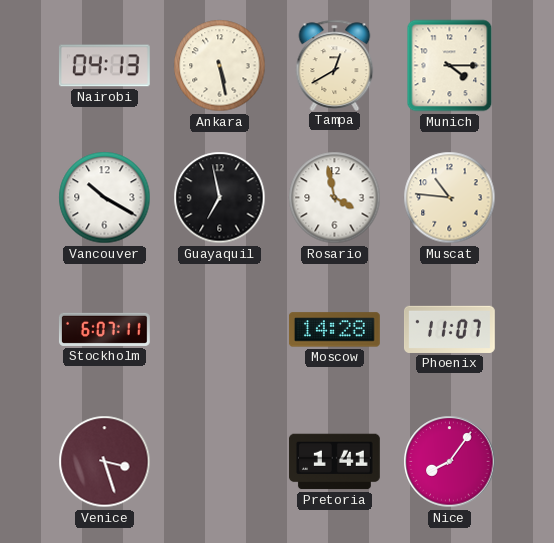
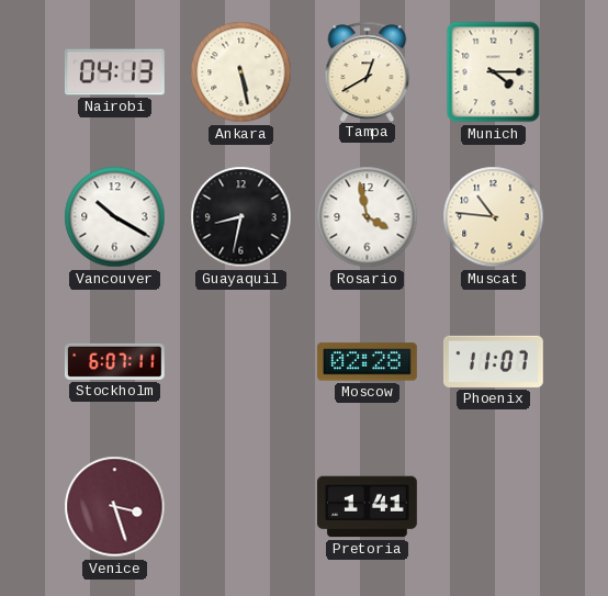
Guayaquil: 6:58 -> 8:32
Moscow: 14:28 -> 02:28
Nice: 8:06 -> none
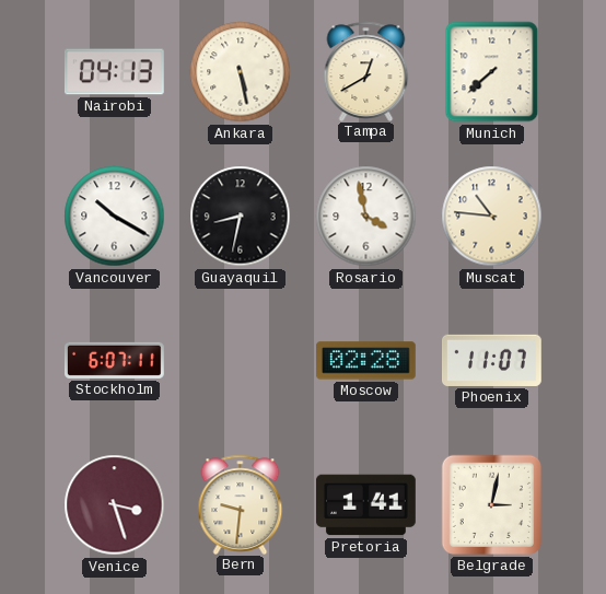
Munich: 4:15 -> 7:38
Bern: none -> 9:31
Belgrade: none -> 3:02
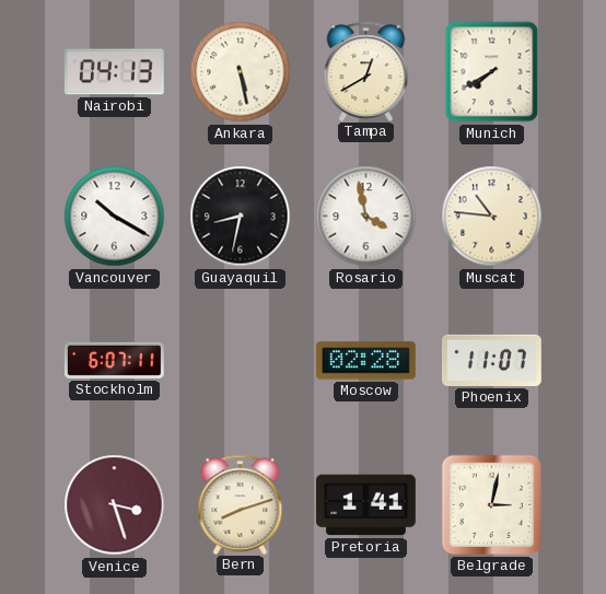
Munich: 7:38 -> 7:40
Bern: 9:31 -> 8:12
